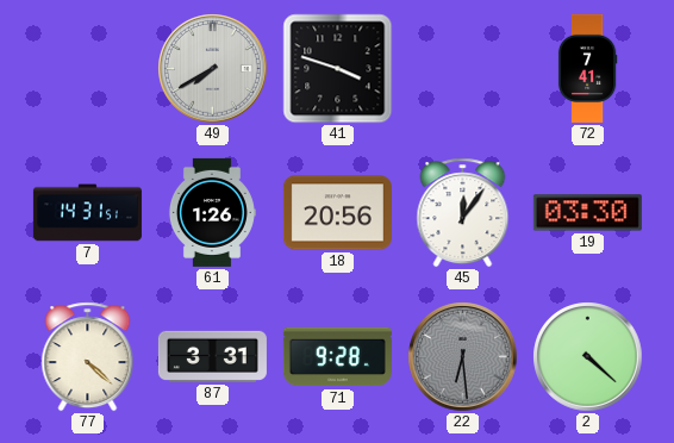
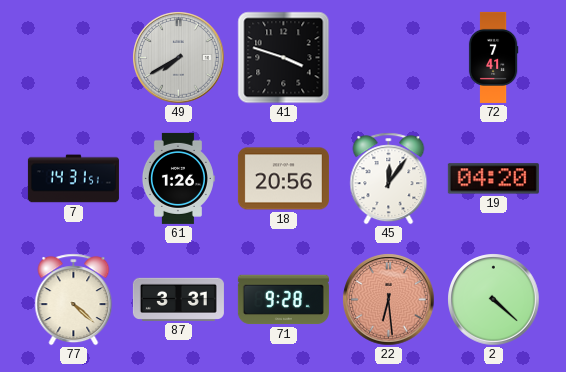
19: 03:30 -> 04:20
22 dial: grey -> salmon
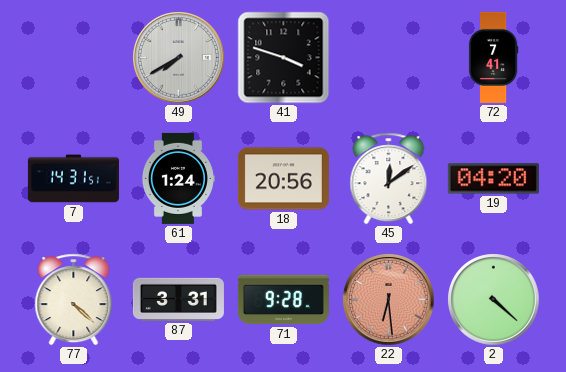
61: 1:26 -> 1:24
45: 12:06 -> 12:09
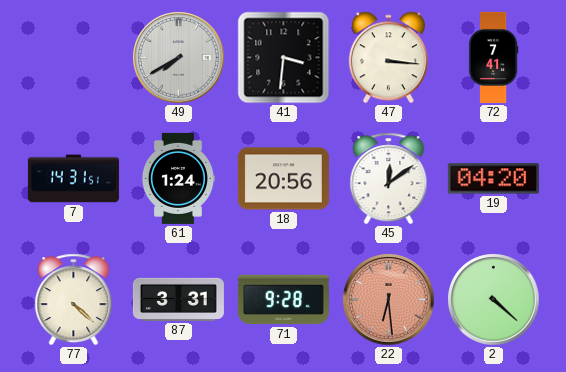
41: 3:48 -> 3:31
47: none -> 3:16
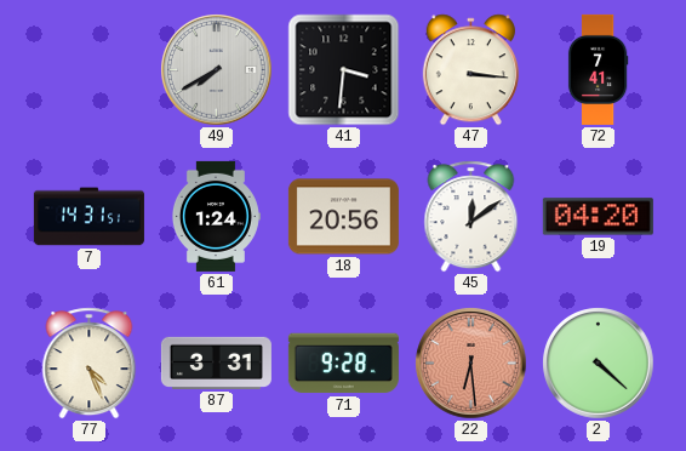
77: 4:22 -> 4:26
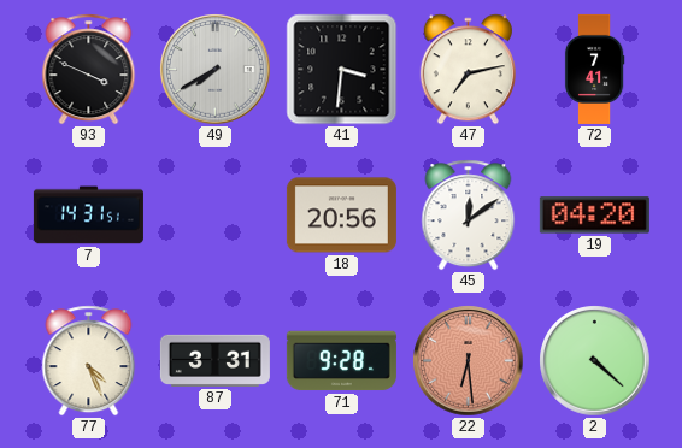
93: none -> 3:49
47: 3:16 -> 7:13
61: 1:24 -> none
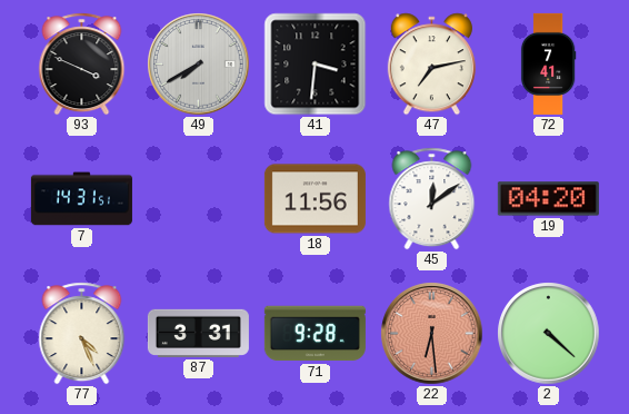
18: 20:56 -> 11:56
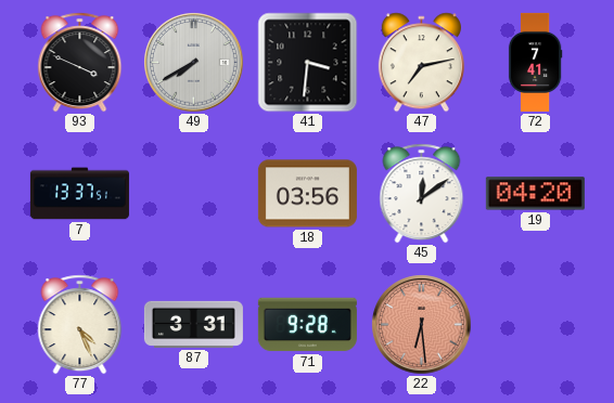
7: 14:31 -> 13:37
18: 11:56 -> 03:56
2: 4:22 -> none
